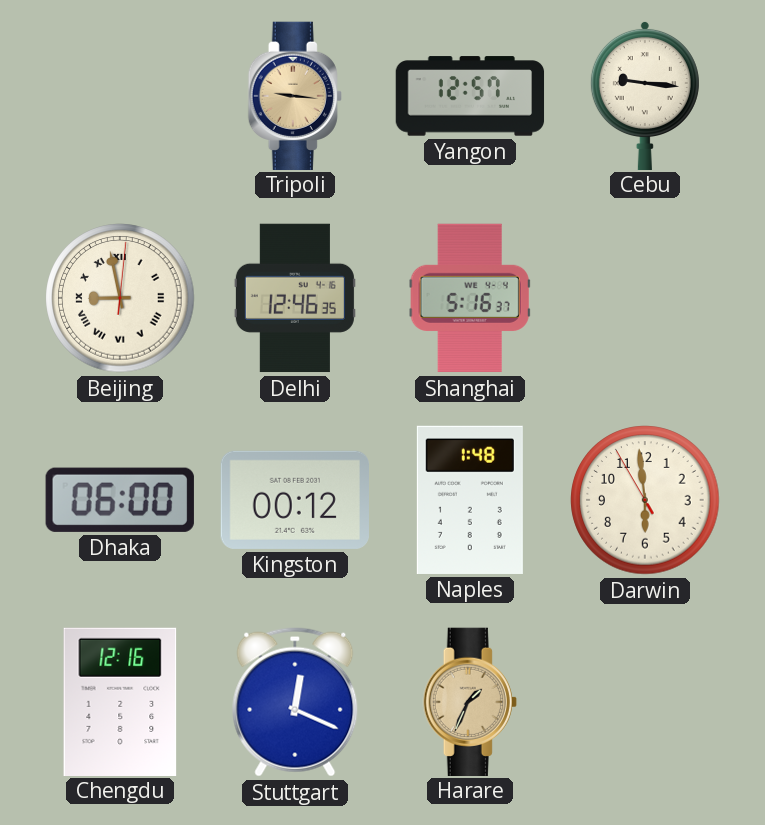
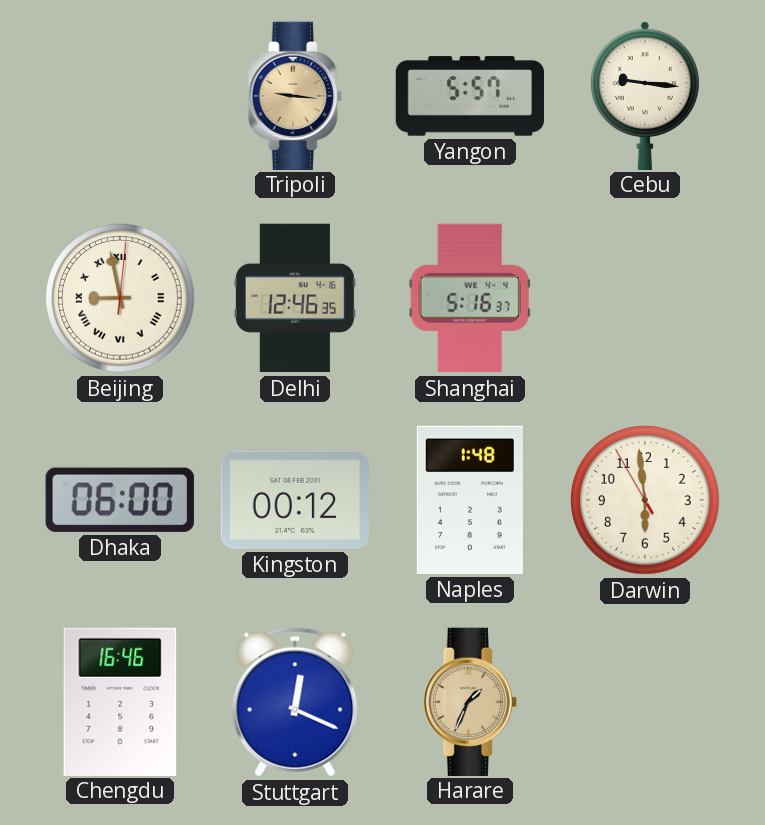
Yangon: 12:57 -> 5:57
Chengdu: 12:16 -> 16:46
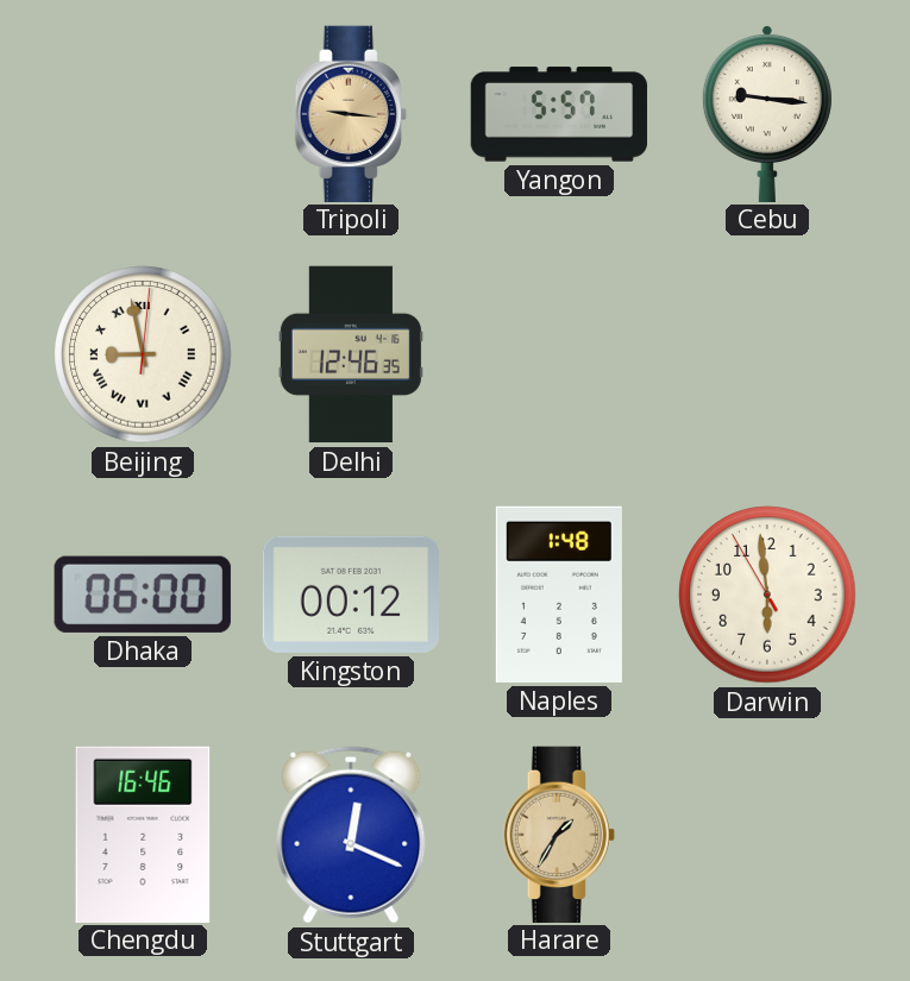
Shanghai: 5:16 -> none
Harare: 1:34 -> 1:35
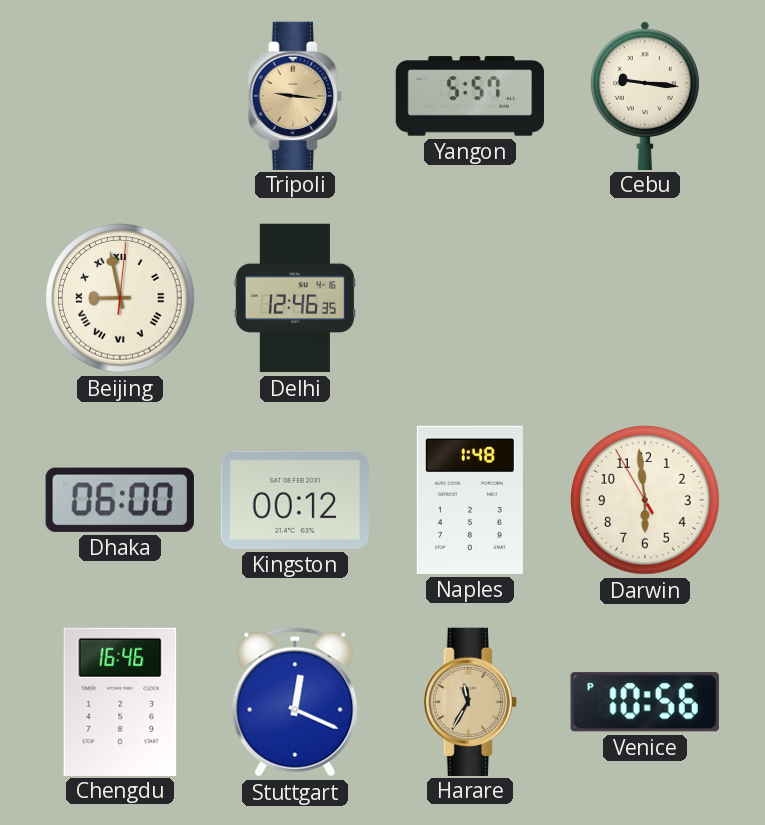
Harare: 1:35 -> 11:35
Venice: none -> 10:56
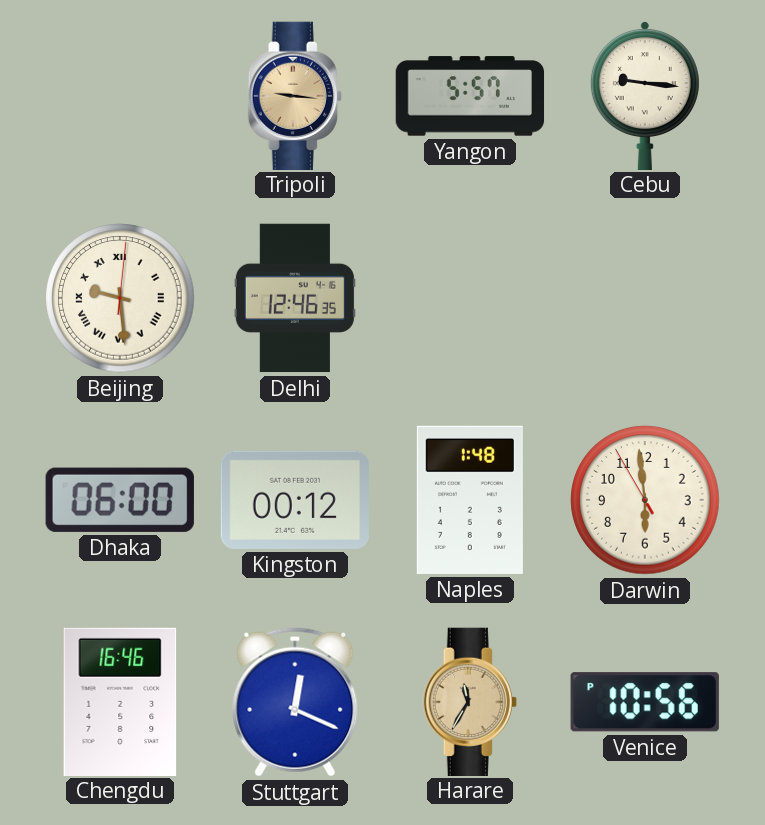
Beijing: 8:58 -> 9:29
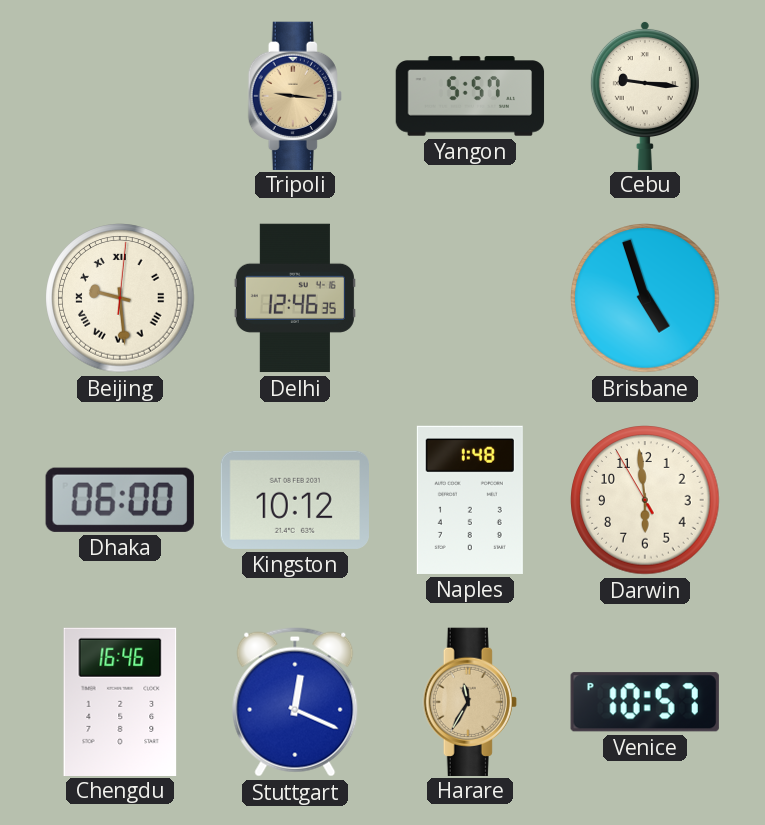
Brisbane: none -> 4:57
Kingston: 00:12 -> 10:12
Venice: 10:56 -> 10:57
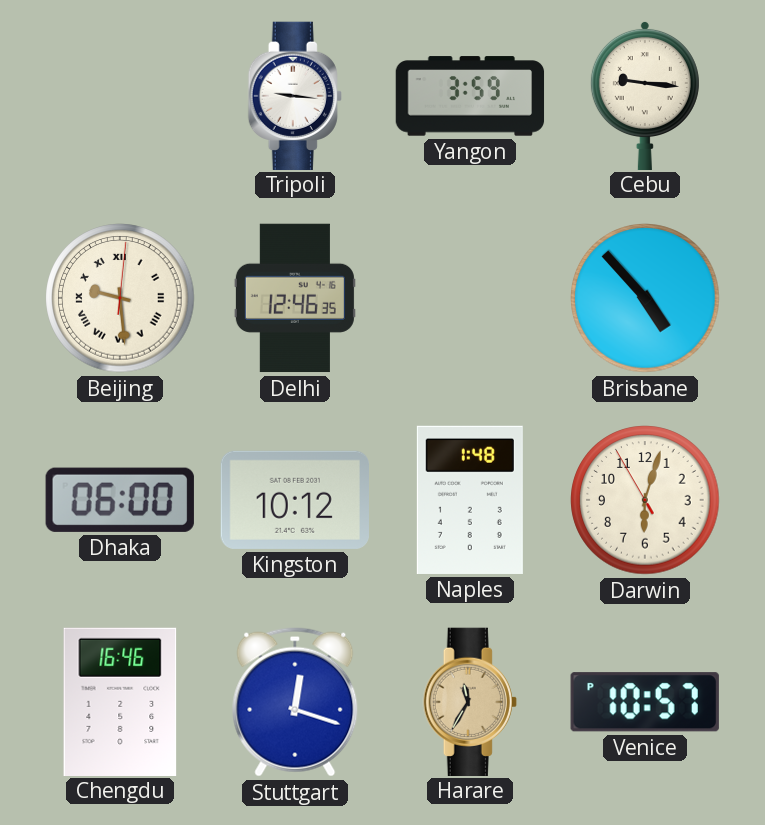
Tripoli dial: champagne -> white
Yangon: 5:57 -> 3:59
Brisbane: 4:57 -> 4:53
Darwin: 5:58 -> 6:02
Stuttgart: 12:19 -> 12:18
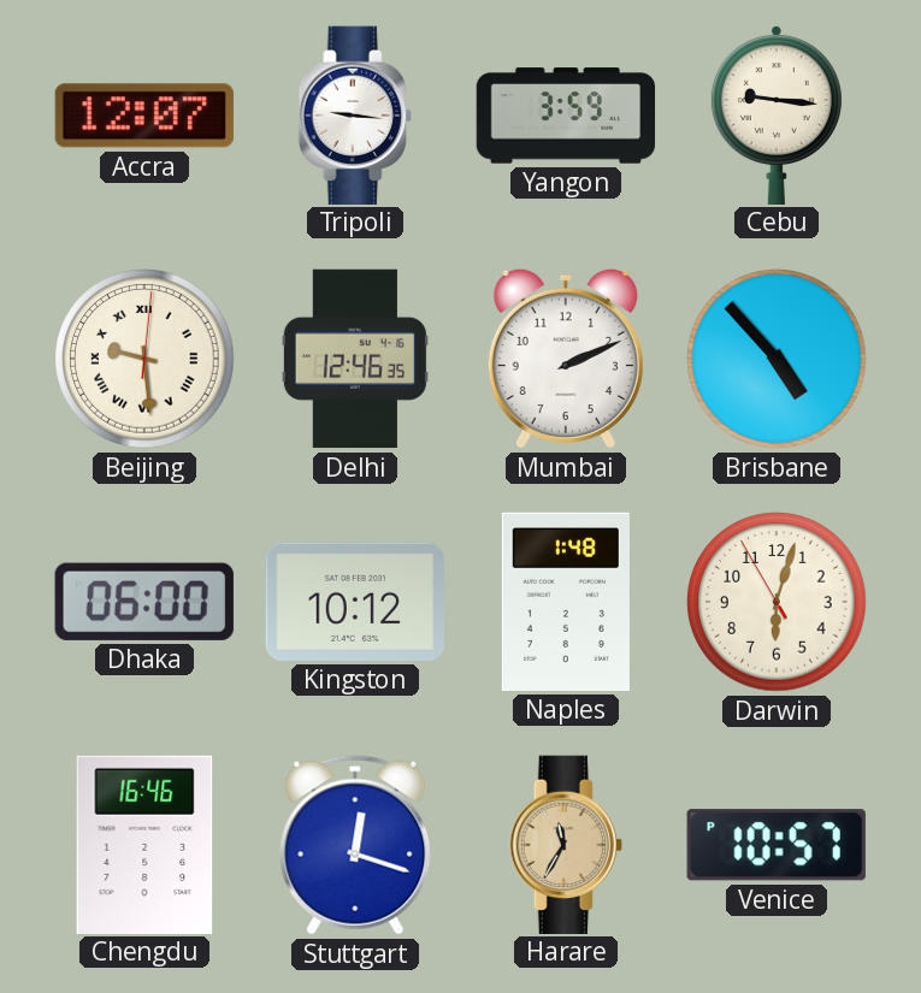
Accra: none -> 12:07
Mumbai: none -> 2:11
